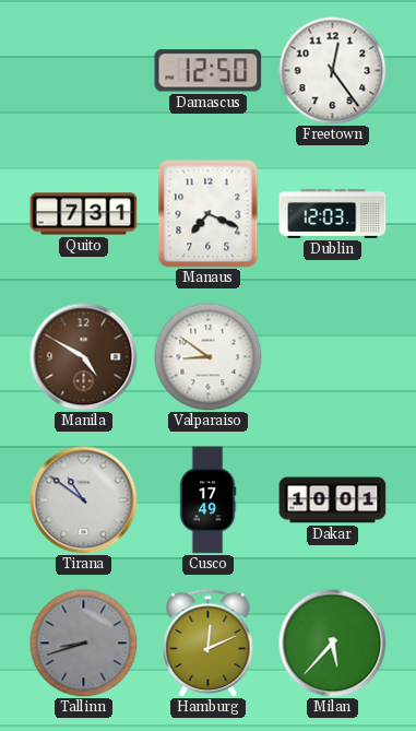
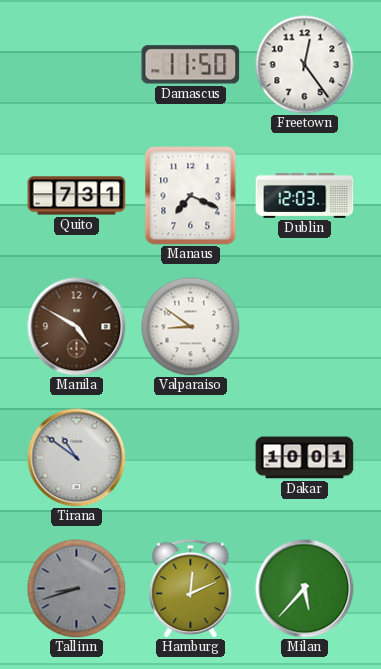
Damascus: 12:50 -> 11:50
Cusco: 17:49 -> none
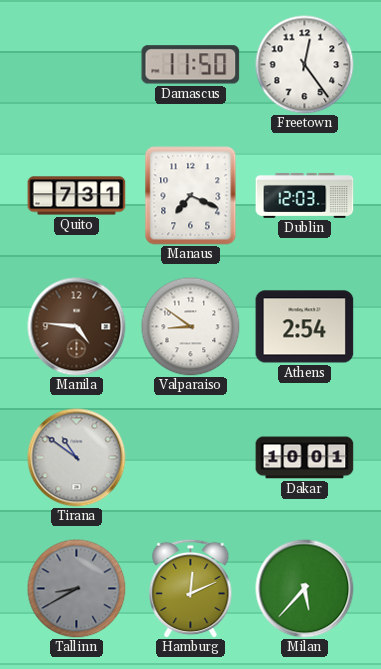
Manila: 4:50 -> 4:46
Athens: none -> 2:54
Tallinn: 8:42 -> 8:40
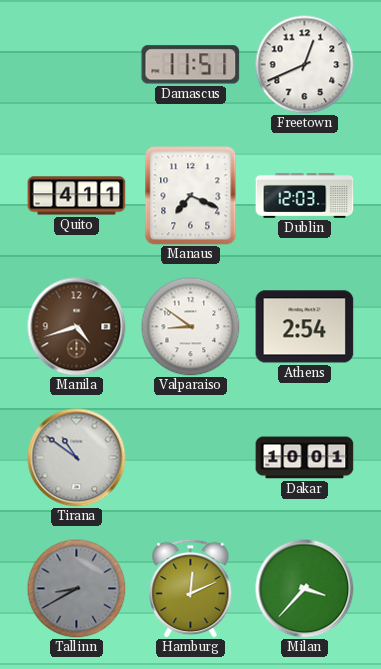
Damascus: 11:50 -> 11:51
Freetown: 12:24 -> 12:41
Quito: 7:31 -> 4:11
Manila: 4:46 -> 4:42
Milan: 5:37 -> 3:37
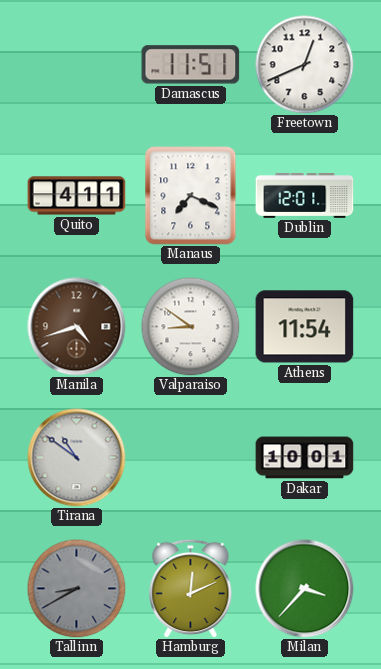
Dublin: 12:03 -> 12:01
Athens: 2:54 -> 11:54
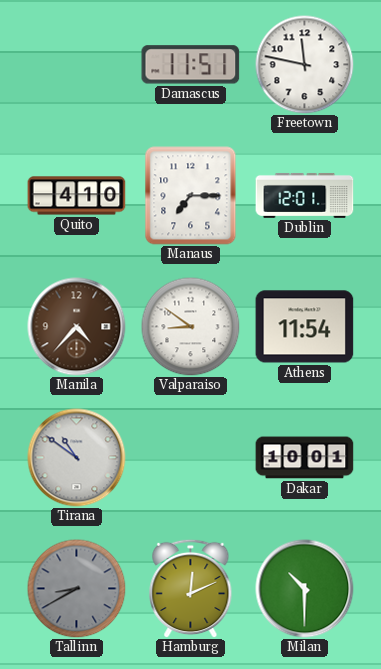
Freetown: 12:41 -> 11:47
Quito: 4:11 -> 4:10
Manaus: 7:19 -> 7:15
Manila: 4:42 -> 4:37
Milan: 3:37 -> 10:30
